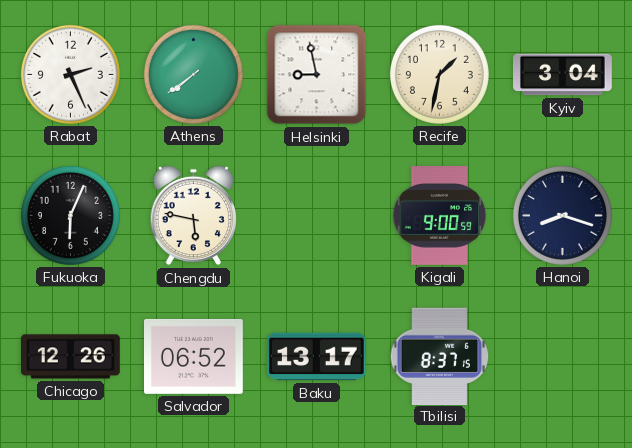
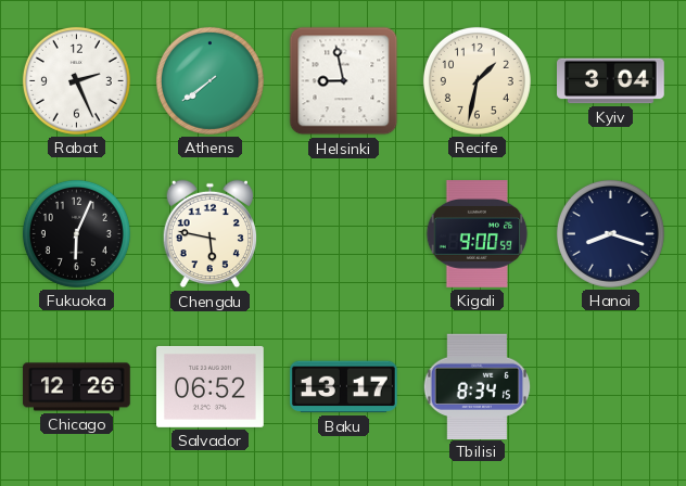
Tbilisi: 8:37 -> 8:34
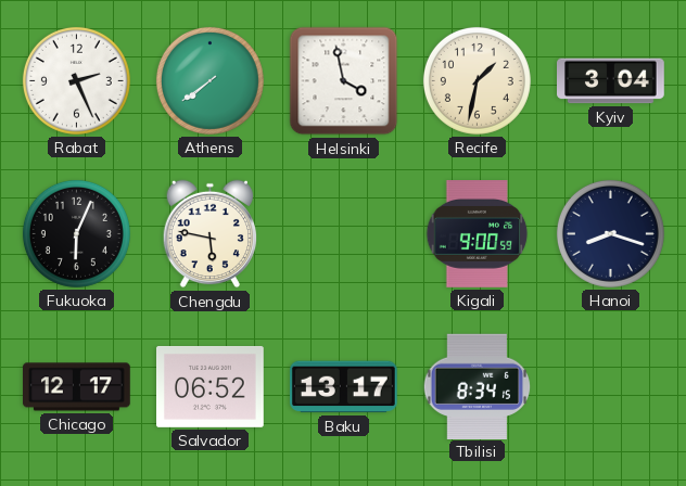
Helsinki: 8:58 -> 3:58
Chicago: 12:26 -> 12:17
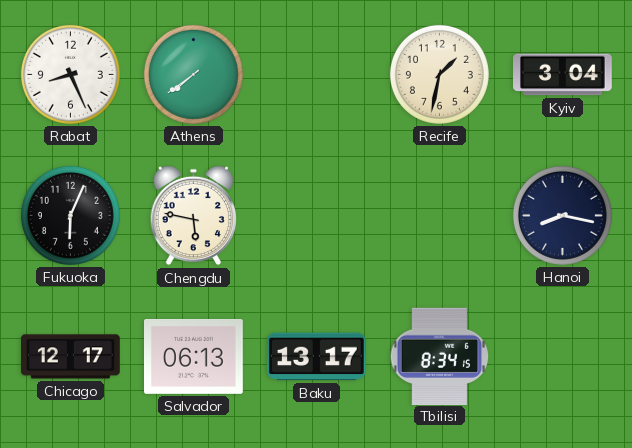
Rabat: 2:26 -> 8:26
Helsinki: 3:58 -> none
Kigali: 9:00 -> none
Hanoi: 8:18 -> 8:17
Salvador: 06:52 -> 06:13
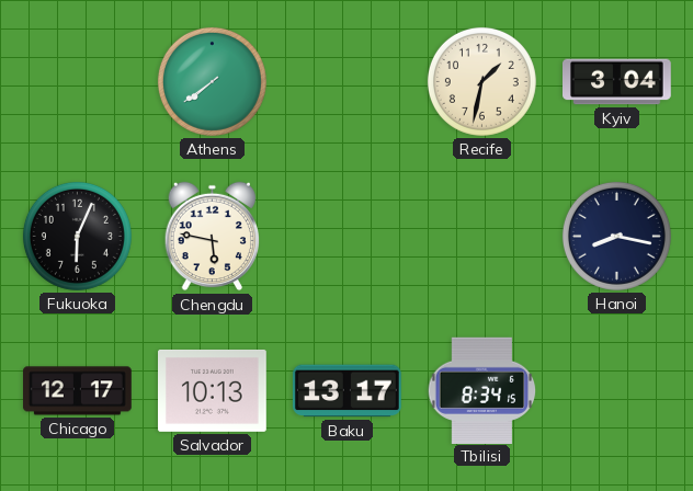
Rabat: 8:26 -> none
Salvador: 06:13 -> 10:13
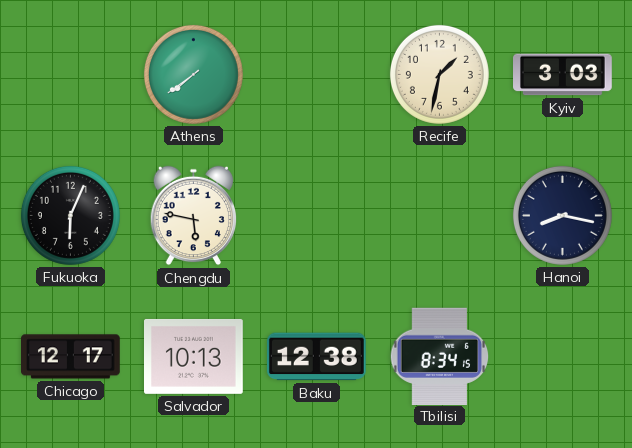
Kyiv: 3:04 -> 3:03
Baku: 13:17 -> 12:38
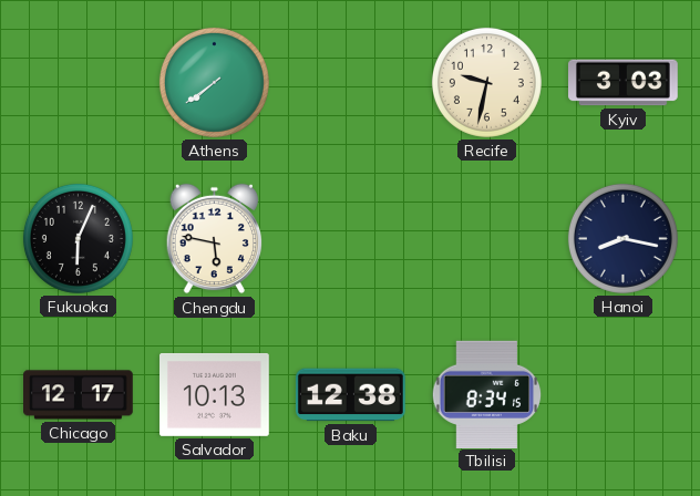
Recife: 1:32 -> 9:32
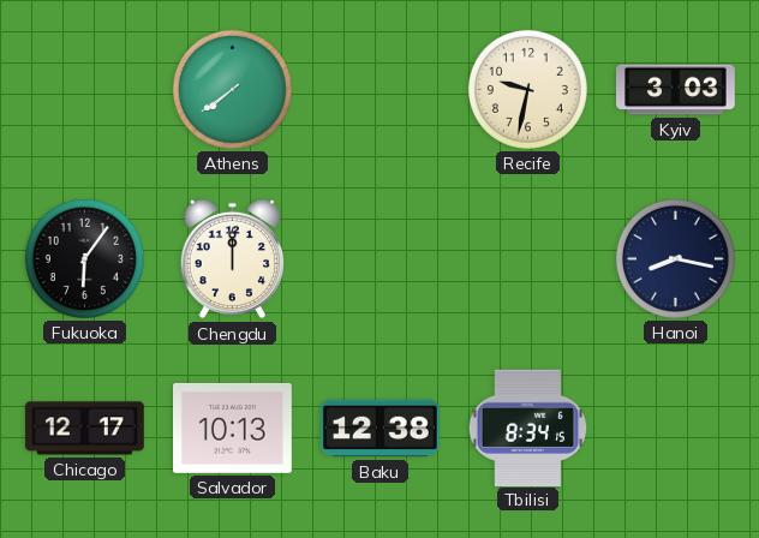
Fukuoka: 6:04 -> 6:06
Chengdu: 5:47 -> 12:00
